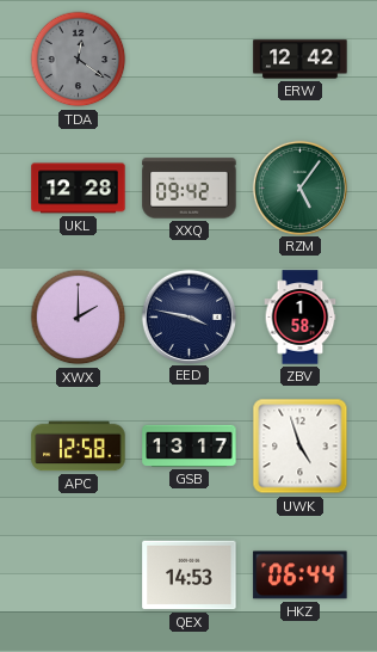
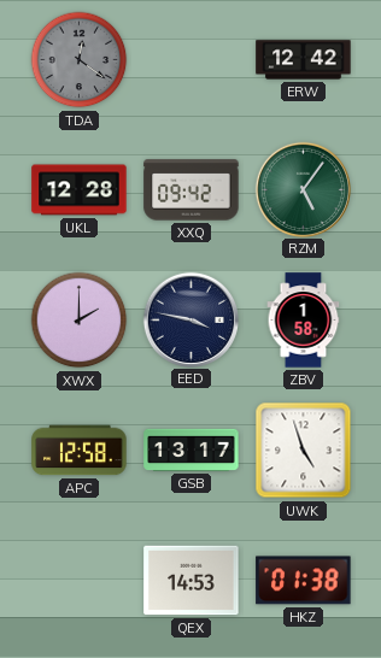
HKZ: 06:44 -> 01:38
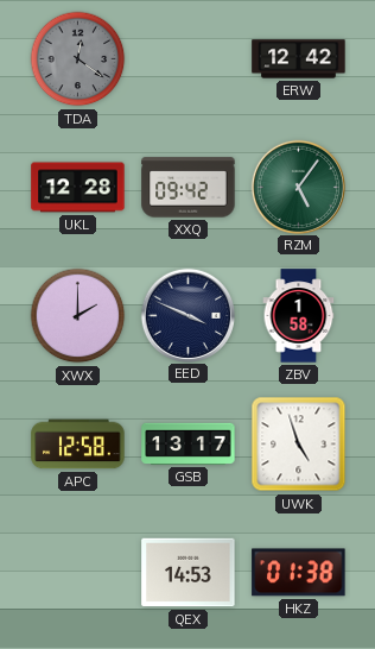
EED: 3:47 -> 3:49
